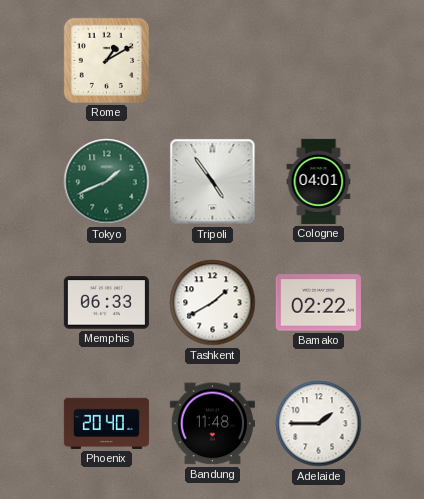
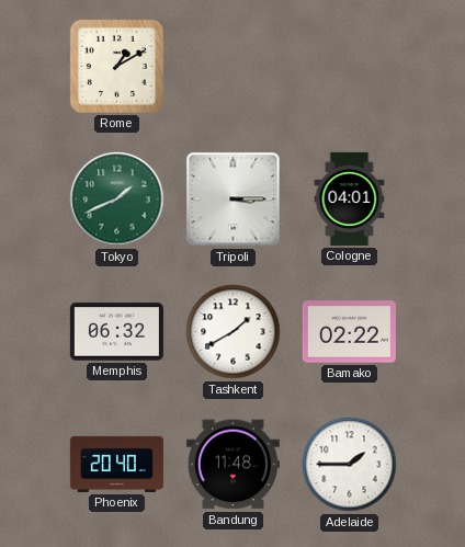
Tripoli: 4:54 -> 3:15
Memphis: 06:33 -> 06:32
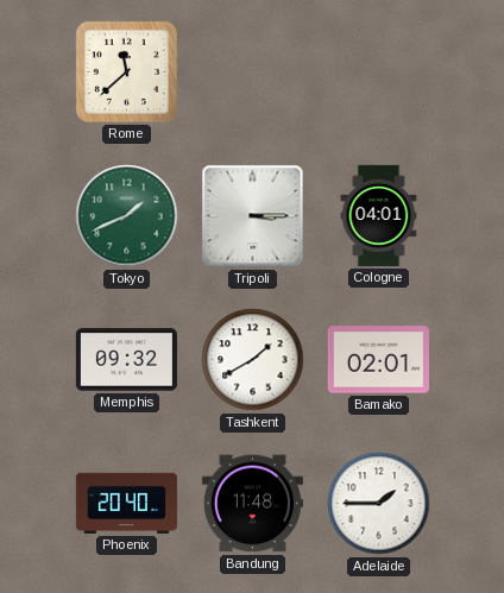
Rome: 1:10 -> 11:38
Memphis: 06:32 -> 09:32
Bamako: 02:22 -> 02:01
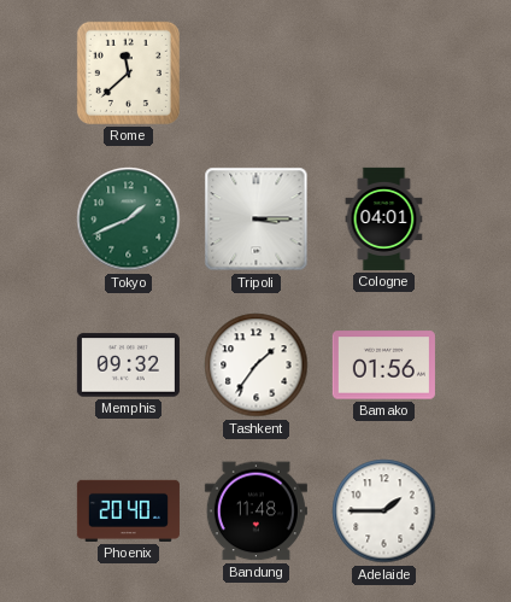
Tashkent: 1:40 -> 1:36
Bamako: 02:01 -> 01:56
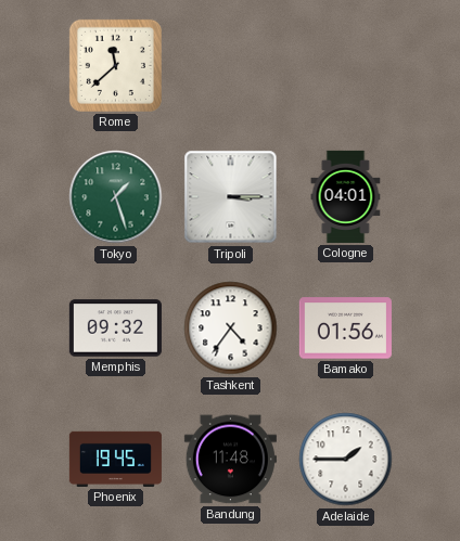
Tokyo: 1:41 -> 1:27
Tashkent: 1:36 -> 4:36
Phoenix: 20:40 -> 19:45
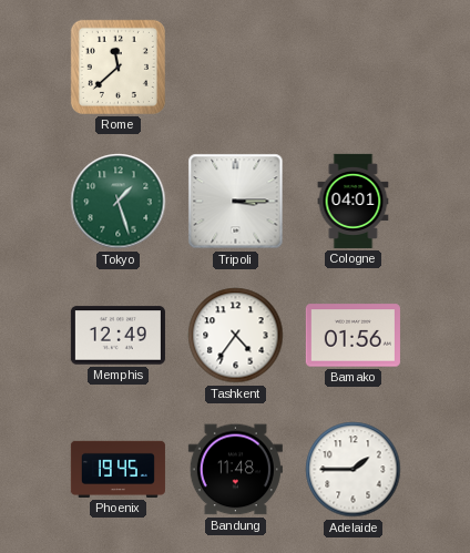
Memphis: 09:32 -> 12:49
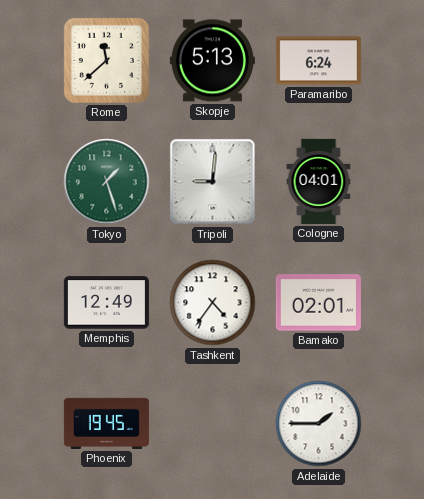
Skopje: none -> 5:13
Paramaribo: none -> 6:24
Tripoli: 3:15 -> 9:01
Bamako: 01:56 -> 02:01
Bandung: 11:48 -> none
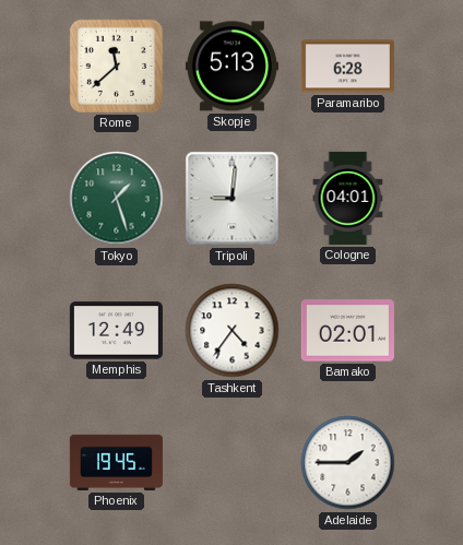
Paramaribo: 6:24 -> 6:28
